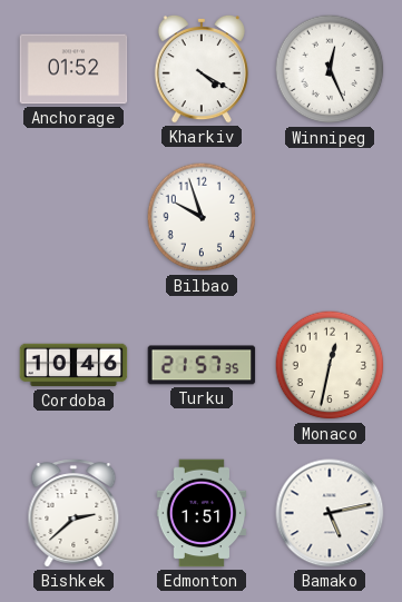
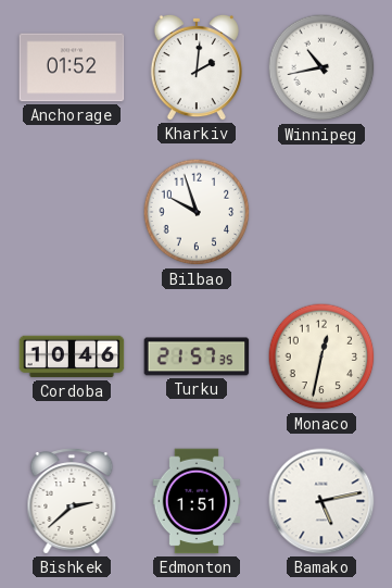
Kharkiv: 4:20 -> 2:01
Winnipeg: 12:26 -> 10:43
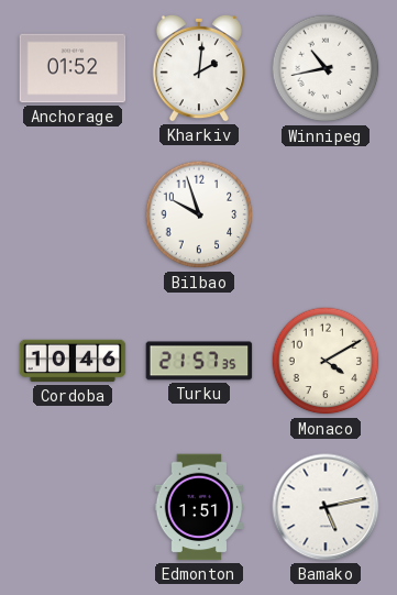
Monaco: 12:32 -> 4:10
Bishkek: 2:38 -> none
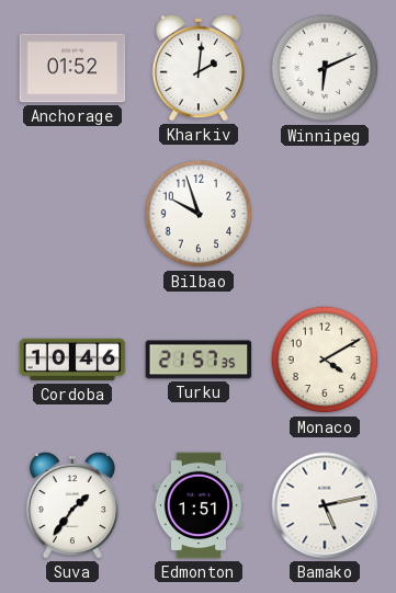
Winnipeg: 10:43 -> 6:11
Suva: none -> 1:36
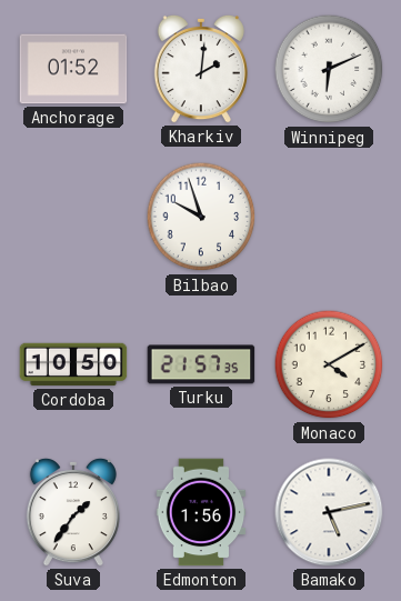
Cordoba: 10:46 -> 10:50
Edmonton: 1:51 -> 1:56
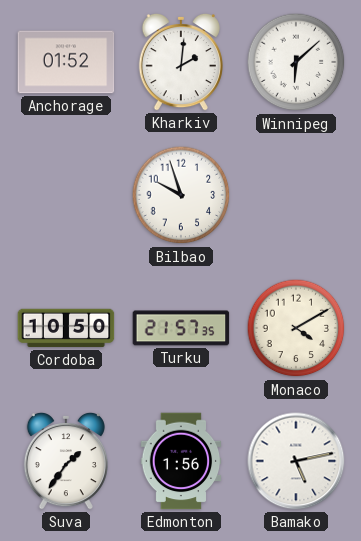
Winnipeg: 6:11 -> 6:08
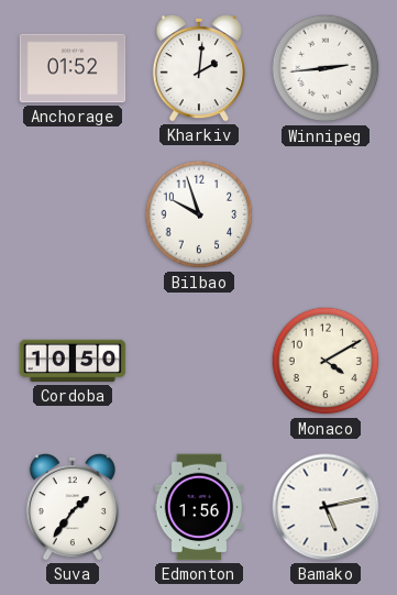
Winnipeg: 6:08 -> 2:44
Turku: 21:57 -> none
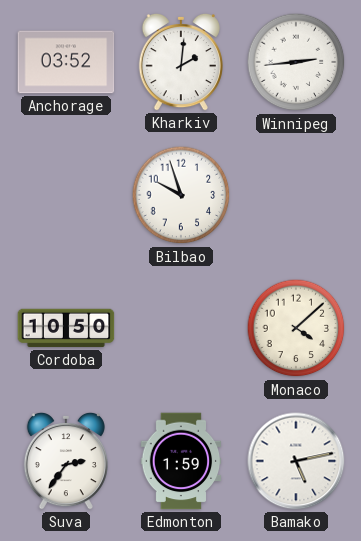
Anchorage: 01:52 -> 03:52
Monaco: 4:10 -> 4:08
Suva: 1:36 -> 2:36
Edmonton: 1:56 -> 1:59
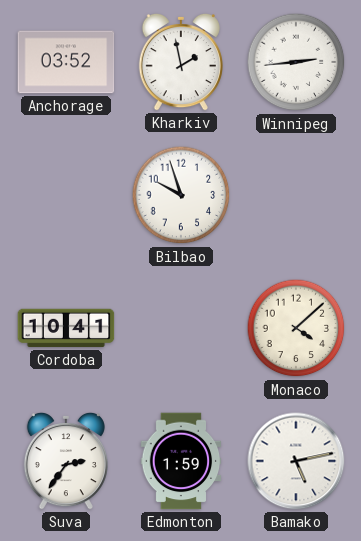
Kharkiv: 2:01 -> 1:58
Cordoba: 10:50 -> 10:41
